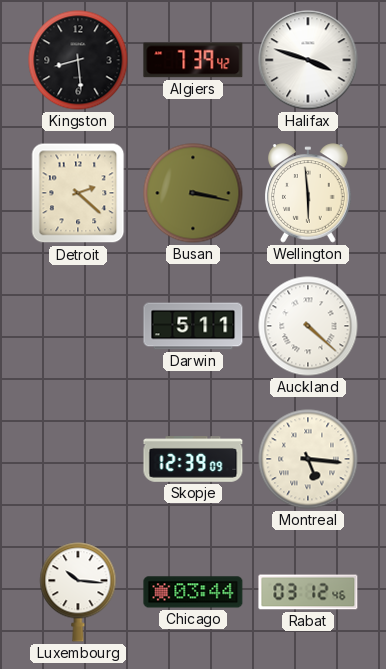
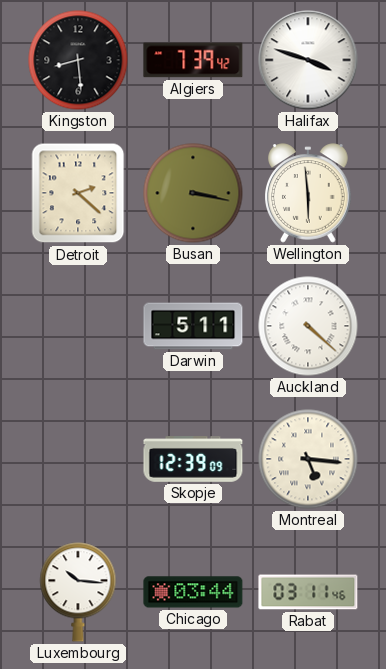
Rabat: 03:12 -> 03:11
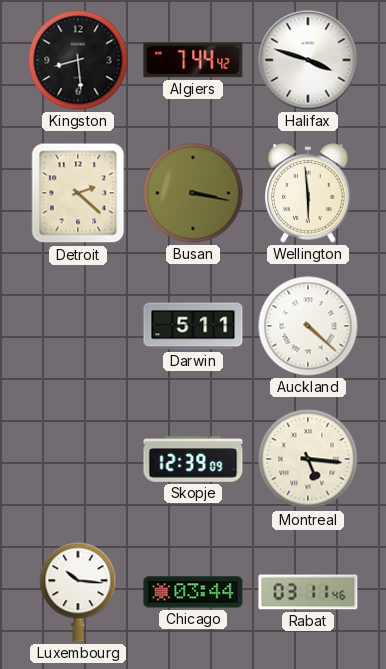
Algiers: 7:39 -> 7:44
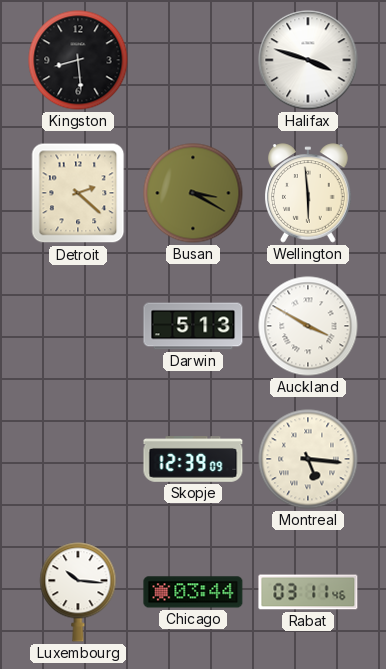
Algiers: 7:44 -> none
Busan: 3:17 -> 3:20
Darwin: 5:11 -> 5:13
Auckland: 4:22 -> 3:50
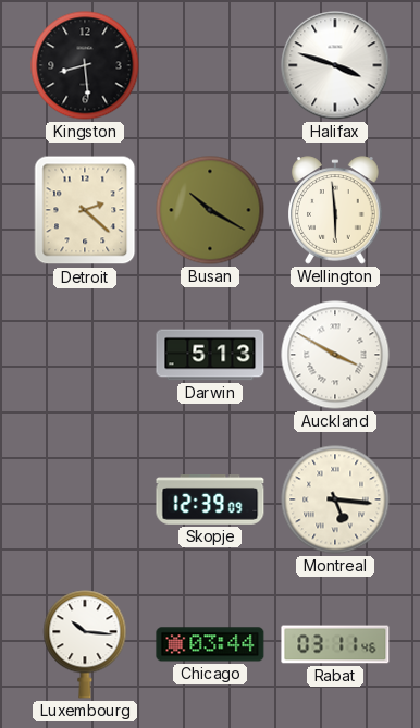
Busan: 3:20 -> 10:20
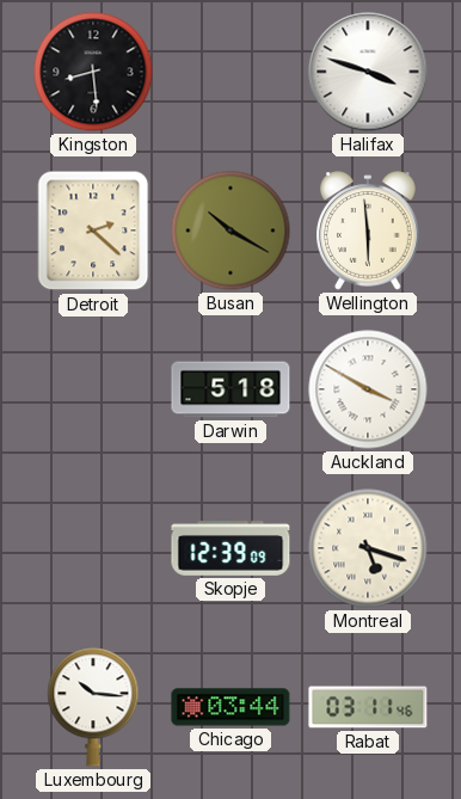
Darwin: 5:13 -> 5:18
Montreal: 5:16 -> 5:18
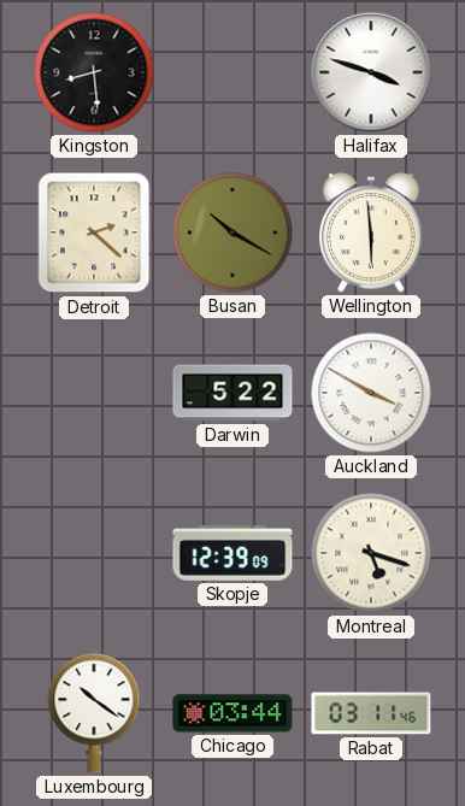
Darwin: 5:18 -> 5:22
Luxembourg: 10:16 -> 10:21
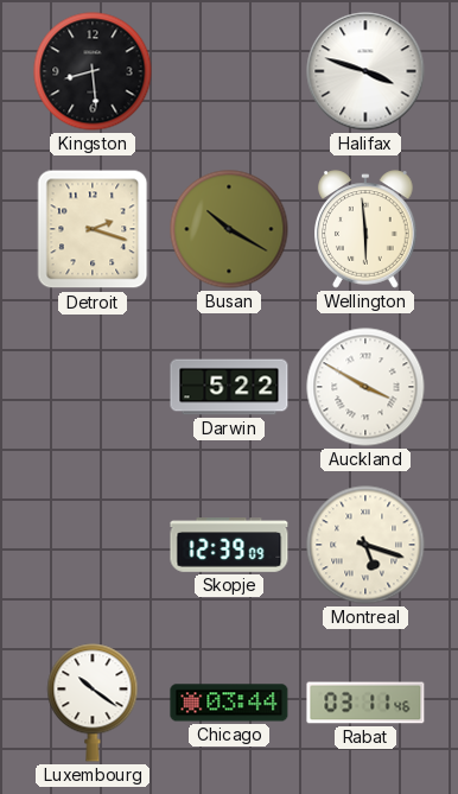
Detroit: 2:22 -> 2:18
